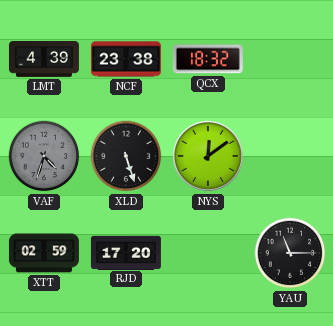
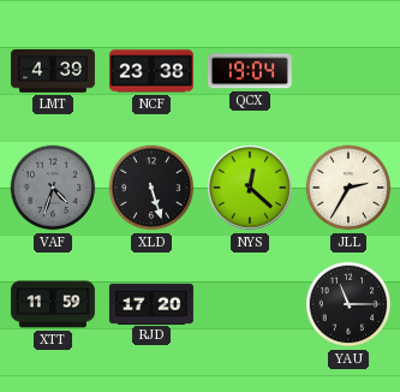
QCX: 18:32 -> 19:04
NYS: 12:09 -> 12:22
JLL: none -> 2:35
XTT: 02:59 -> 11:59
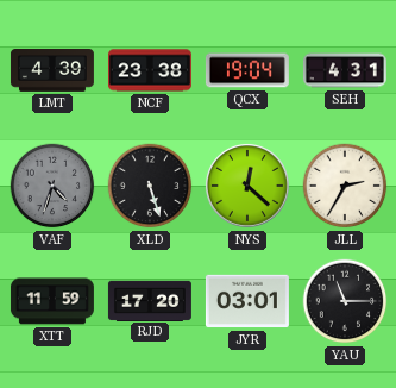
SEH: none -> 4:31
JYR: none -> 03:01
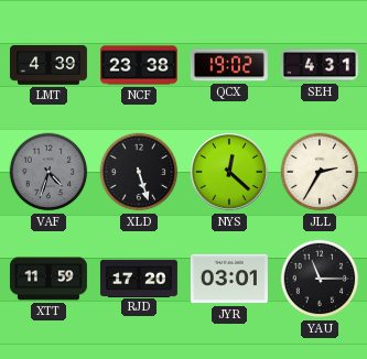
QCX: 19:04 -> 19:02
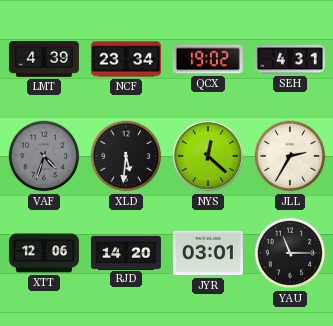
NCF: 23:38 -> 23:34
XLD: 5:27 -> 5:31
XTT: 11:59 -> 12:06
RJD: 17:20 -> 14:20
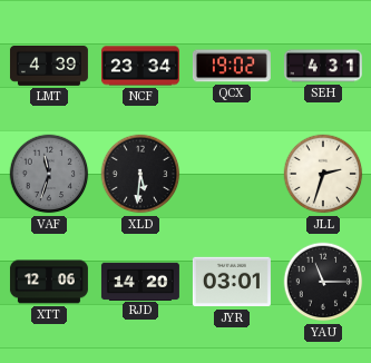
VAF: 4:33 -> 11:33
NYS: 12:22 -> none
JLL: 2:35 -> 2:33
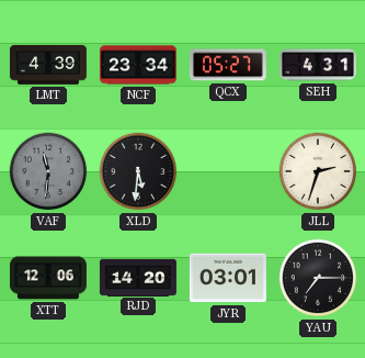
QCX: 19:02 -> 05:27
VAF: 11:33 -> 11:31
YAU: 11:15 -> 7:15
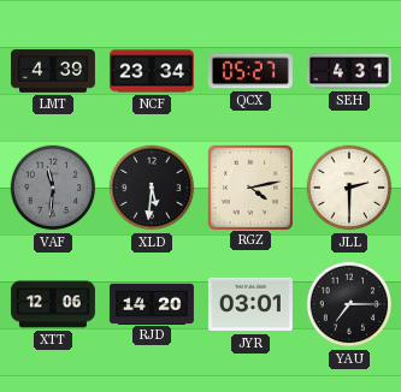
RGZ: none -> 4:13
JLL: 2:33 -> 2:30
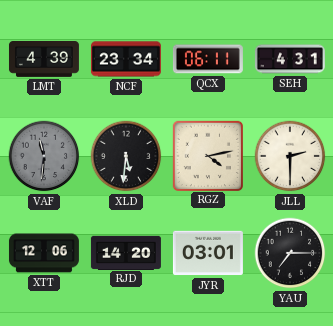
QCX: 05:27 -> 06:11
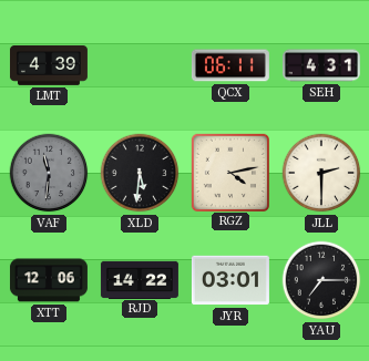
NCF: 23:34 -> none
RJD: 14:20 -> 14:22
